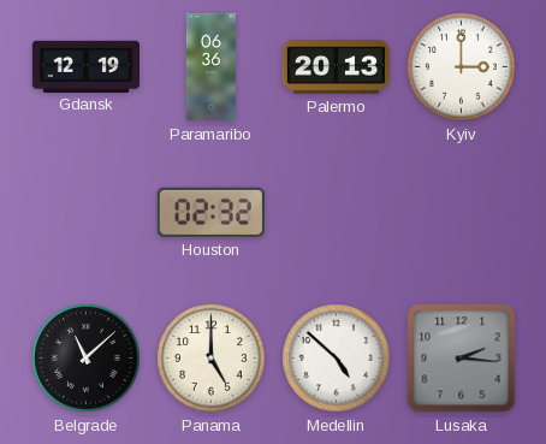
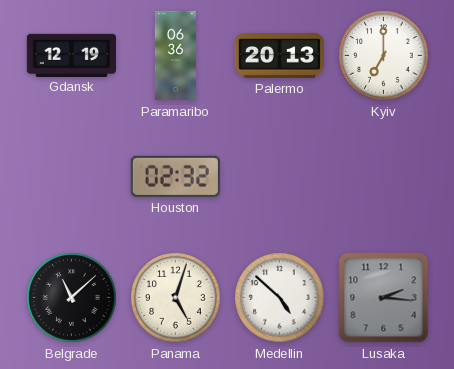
Kyiv: 3:00 -> 7:00
Panama: 5:00 -> 5:03
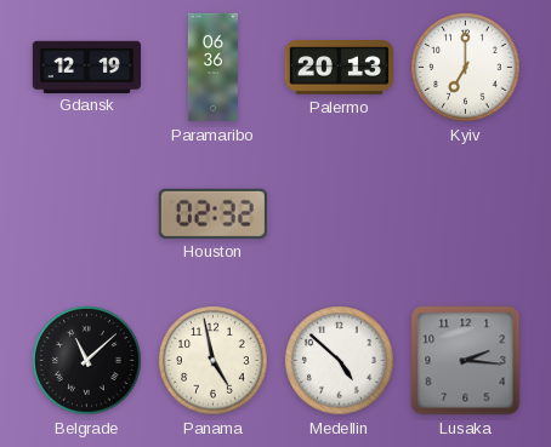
Panama: 5:03 -> 4:58
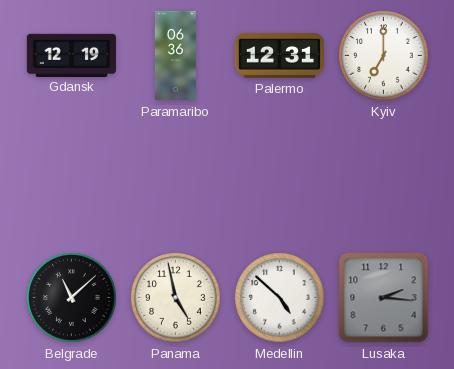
Palermo: 20:13 -> 12:31
Houston: 02:32 -> none
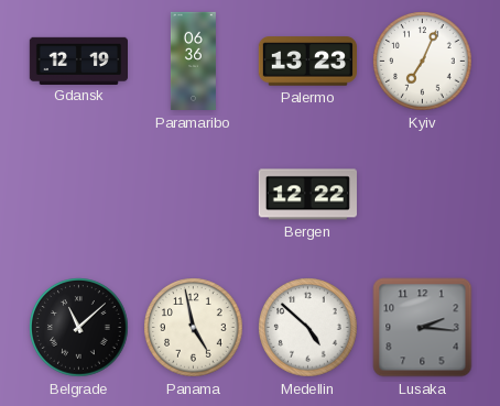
Palermo: 12:31 -> 13:23
Kyiv: 7:00 -> 7:04
Bergen: none -> 12:22
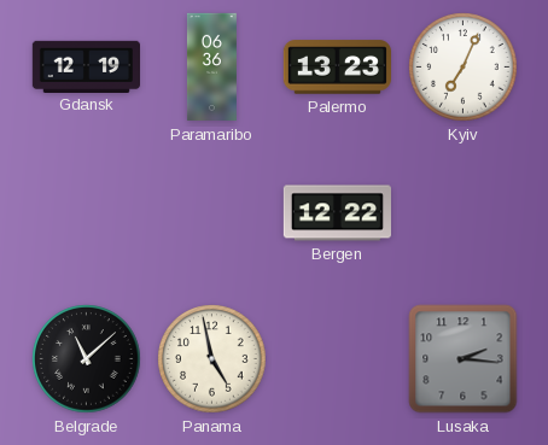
Medellin: 4:52 -> none
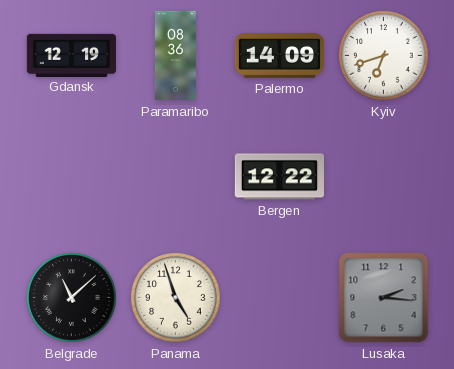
Paramaribo: 06:36 -> 08:36
Palermo: 13:23 -> 14:09
Kyiv: 7:04 -> 6:42
Panama: 4:58 -> 4:57
